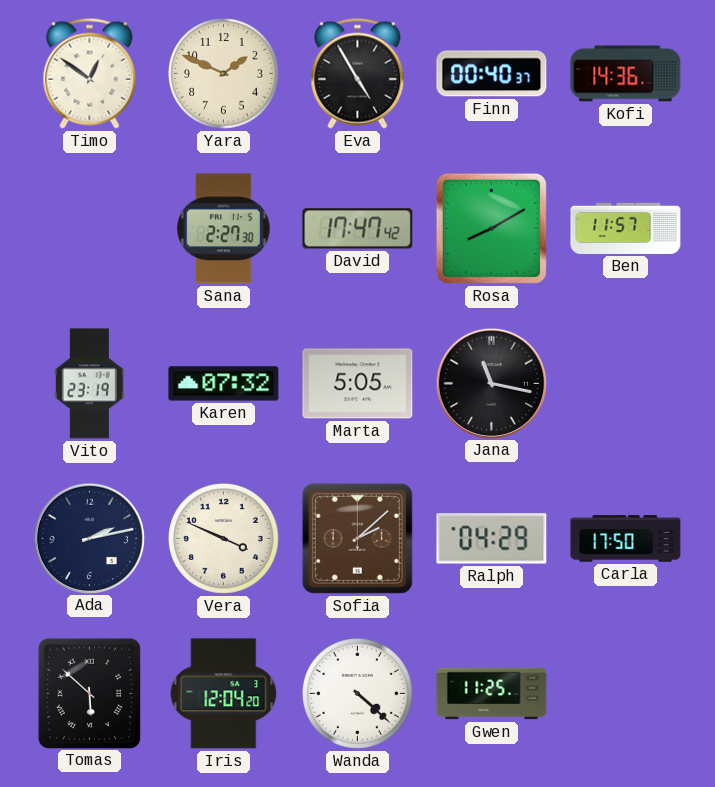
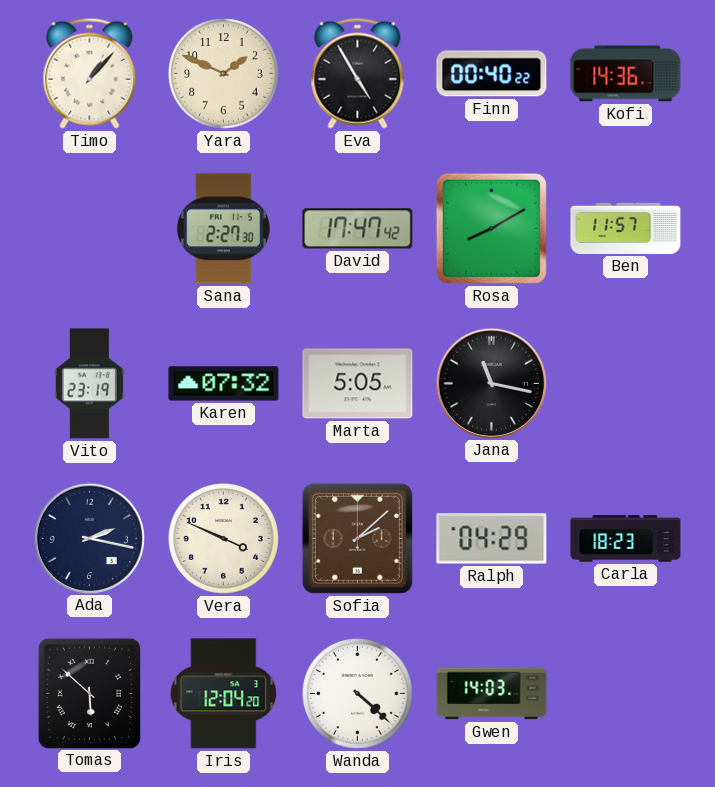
Timo: 12:51 -> 1:07
Finn: 00:40:37 -> 00:40:22
Ada: 2:13 -> 2:17
Carla: 17:50 -> 18:23
Gwen: 11:25 -> 14:03
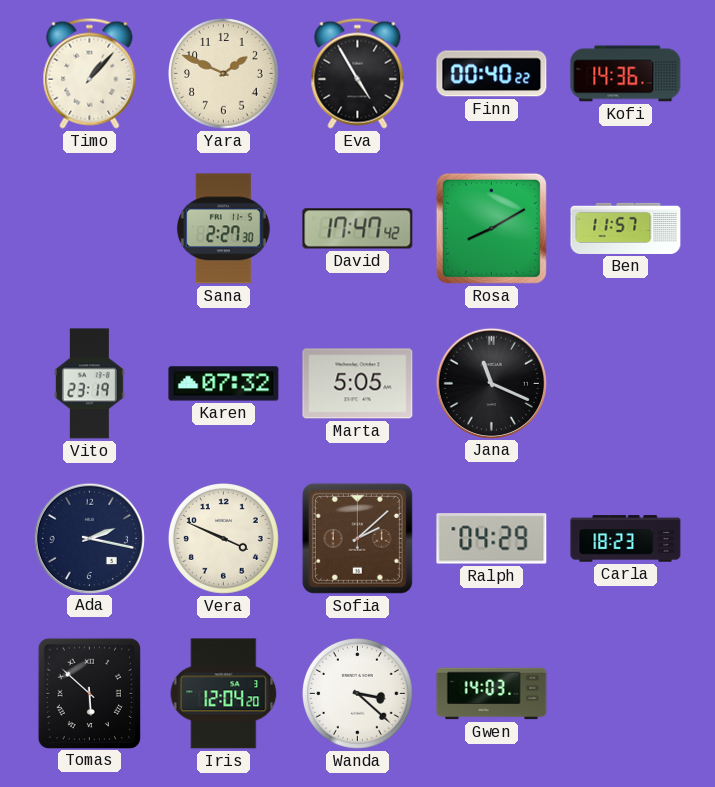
Jana: 11:17 -> 11:19
Wanda: 4:22 -> 3:22
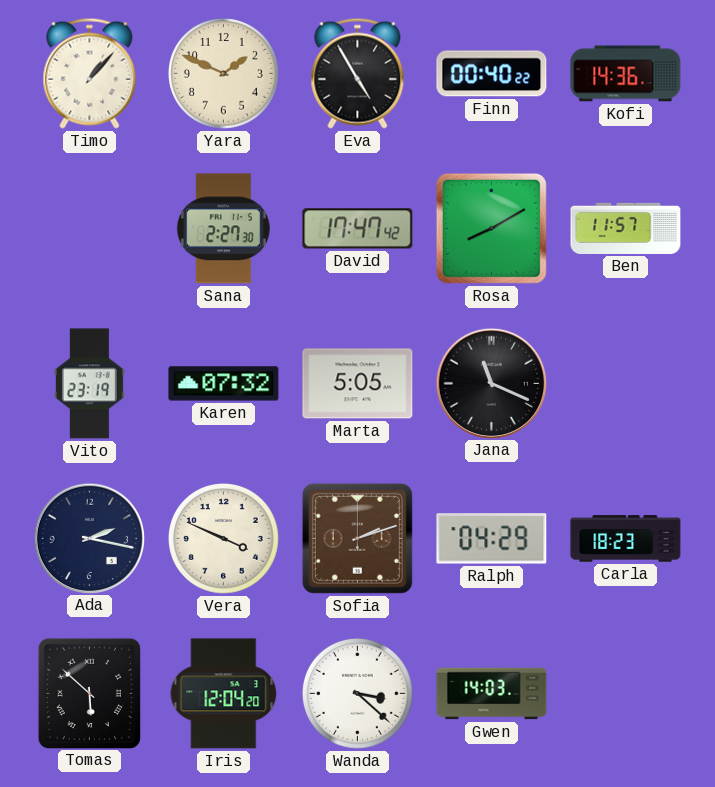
Sofia: 2:08 -> 2:12
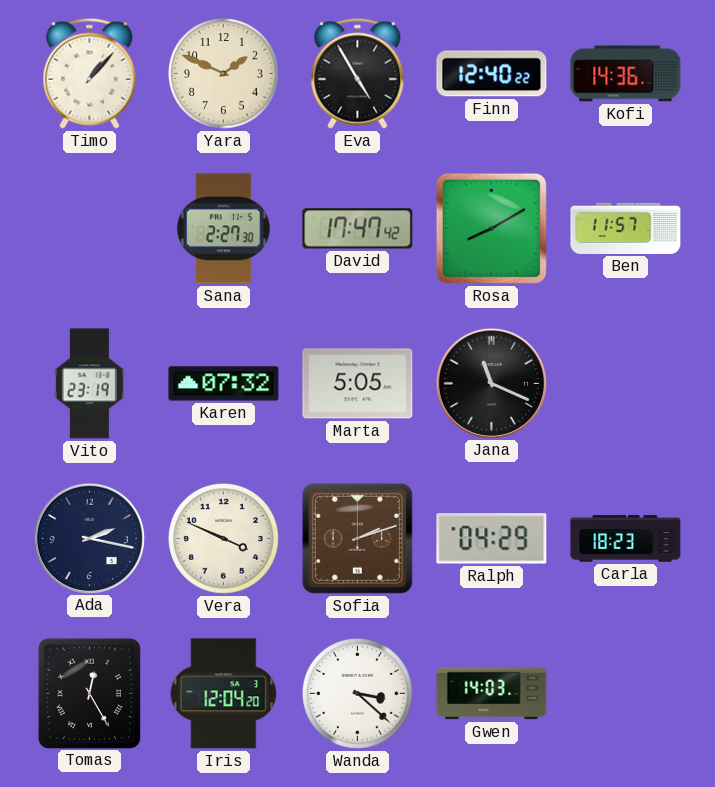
Finn: 00:40 -> 12:40
Tomas: 5:52 -> 12:25
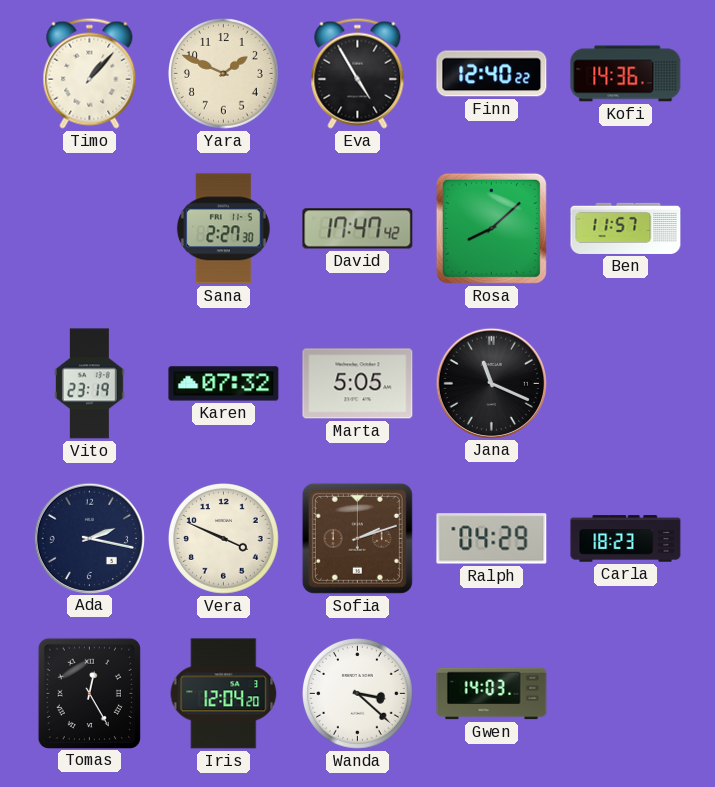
Rosa: 8:10 -> 8:08
